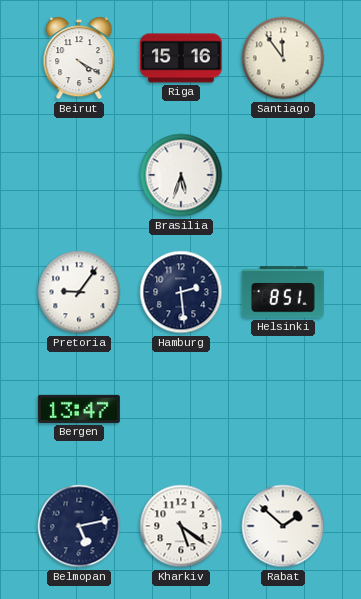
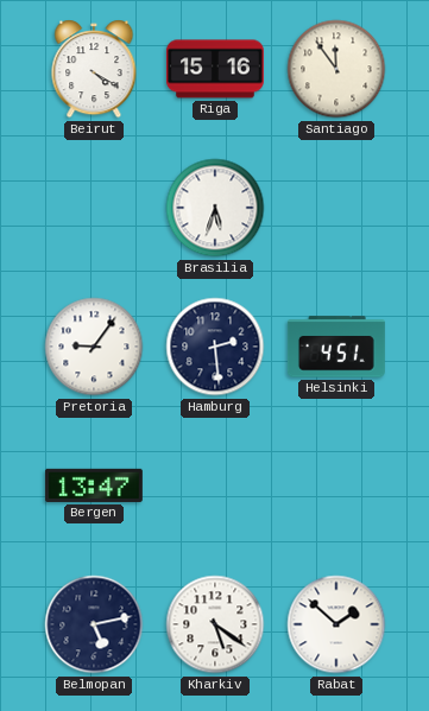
Helsinki: 8:51 -> 4:51
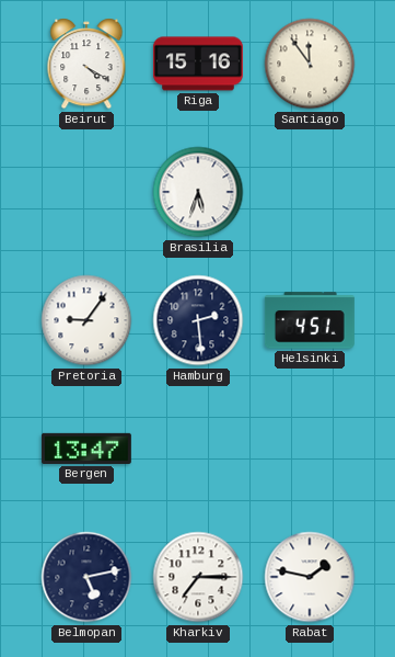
Kharkiv: 5:21 -> 7:15
Rabat: 1:52 -> 1:47
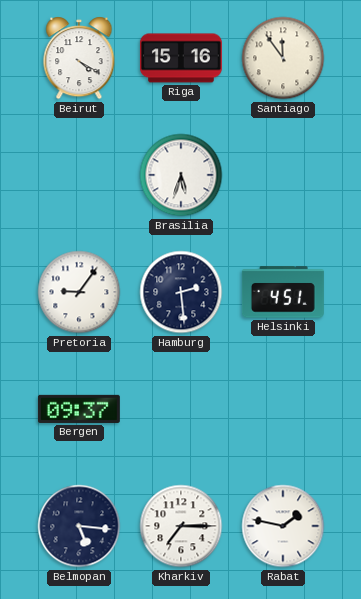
Bergen: 13:47 -> 09:37
Belmopan: 5:13 -> 5:16
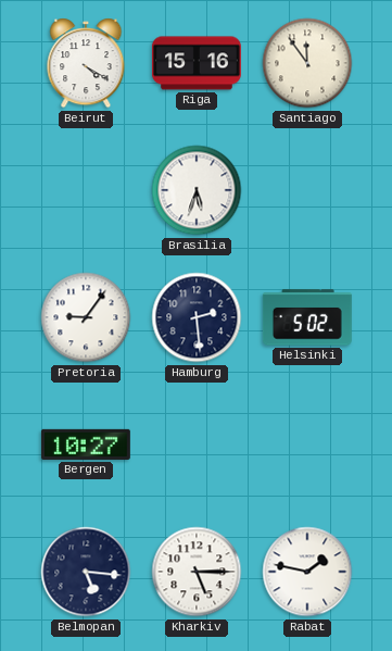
Helsinki: 4:51 -> 5:02
Bergen: 09:37 -> 10:27
Kharkiv: 7:15 -> 5:15
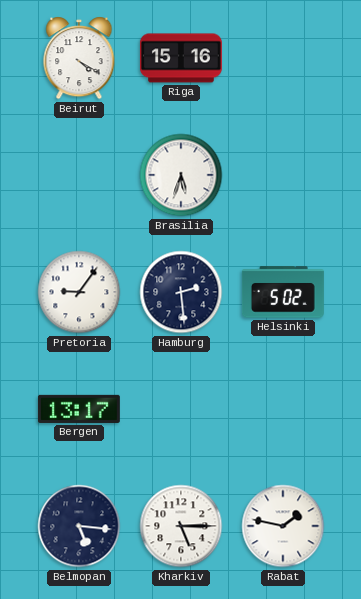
Santiago: 11:54 -> none
Bergen: 10:27 -> 13:17
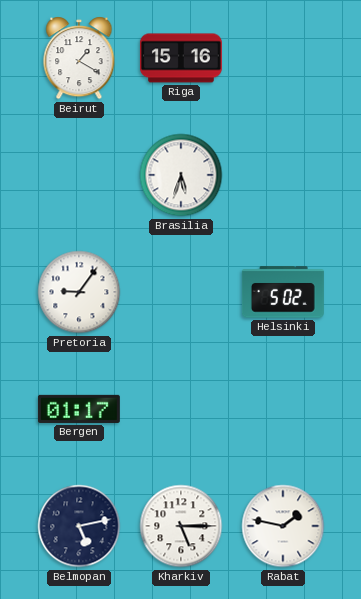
Beirut: 4:20 -> 1:20
Hamburg: 2:29 -> none
Bergen: 13:17 -> 01:17
Belmopan: 5:16 -> 5:13
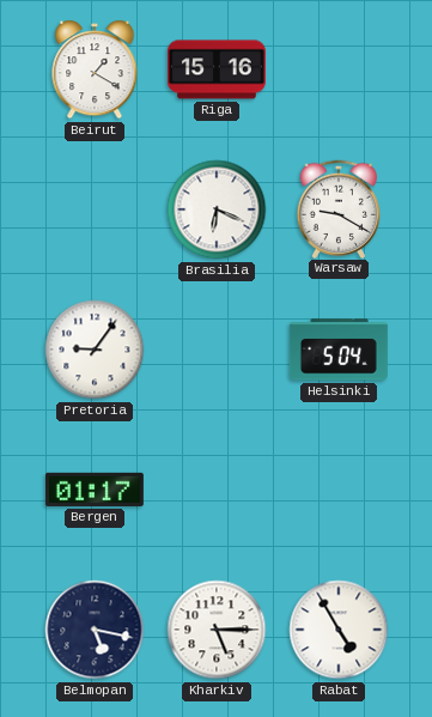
Brasilia: 5:33 -> 6:19
Warsaw: none -> 9:20
Helsinki: 5:02 -> 5:04
Belmopan: 5:13 -> 5:17
Rabat: 1:47 -> 4:55
